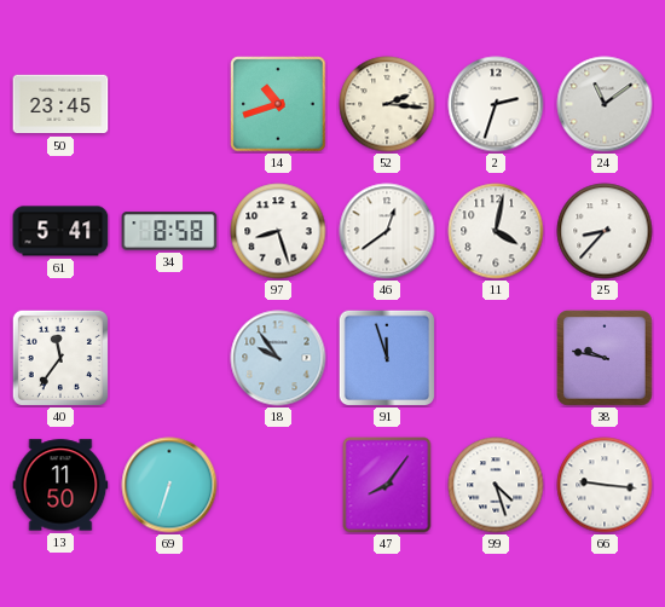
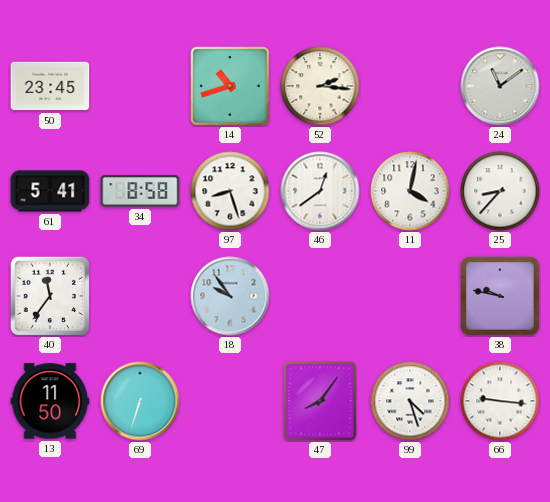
2: 2:33 -> none
91: 11:57 -> none
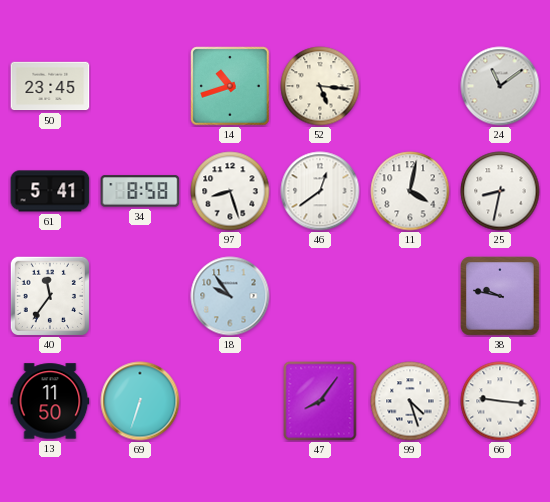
52: 2:16 -> 5:16
25: 8:37 -> 8:32
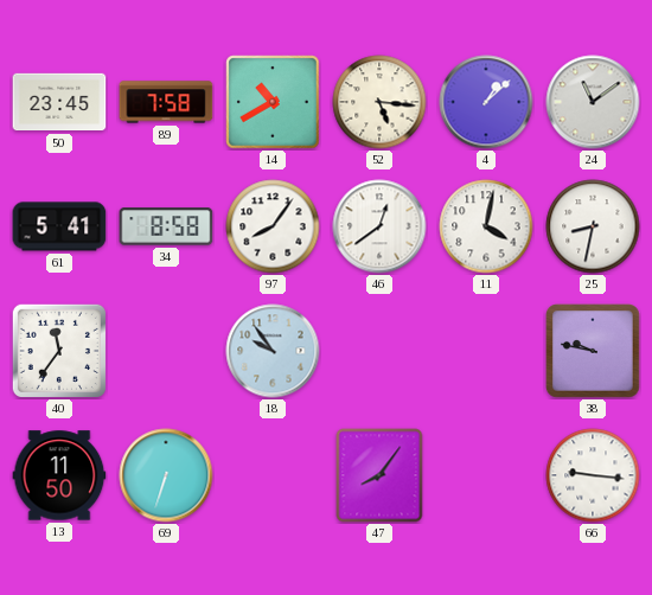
89: none -> 7:58
14: 10:42 -> 10:40
4: none -> 1:08
97: 8:27 -> 8:06
99: 4:27 -> none
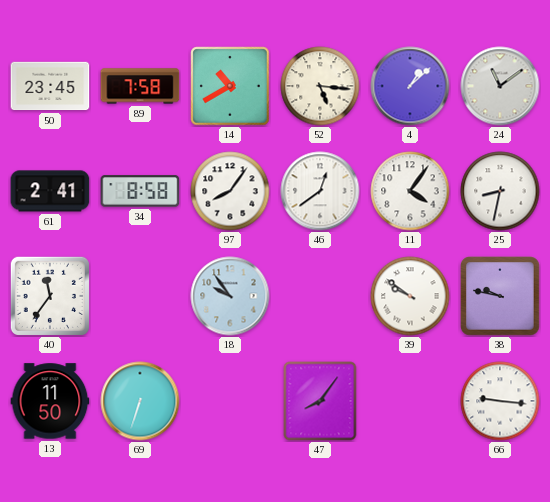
61: 5:41 -> 2:41
11: 4:02 -> 4:06
39: none -> 9:51
